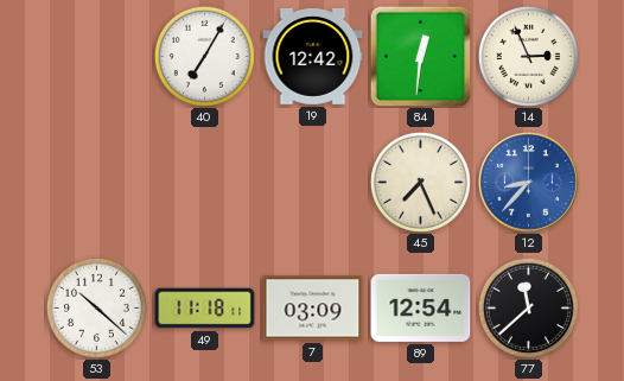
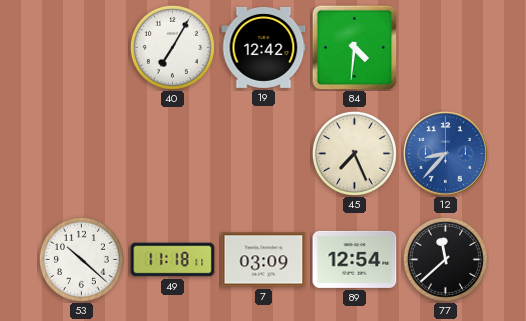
84: 12:31 -> 4:31
14: 2:56 -> none
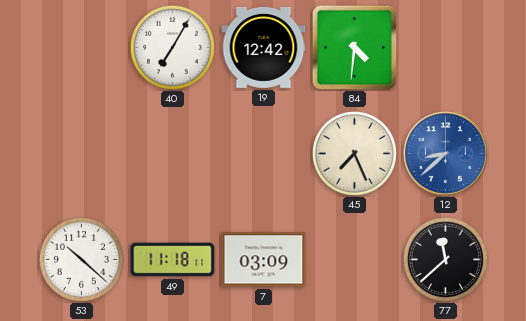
12: 8:37 -> 8:38
89: 12:54 -> none
